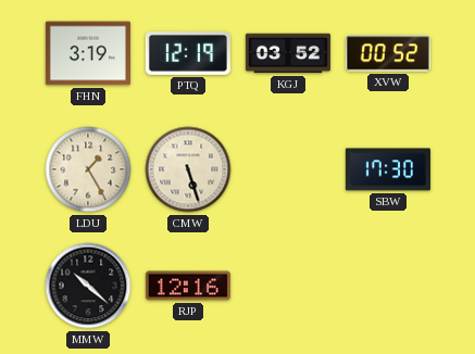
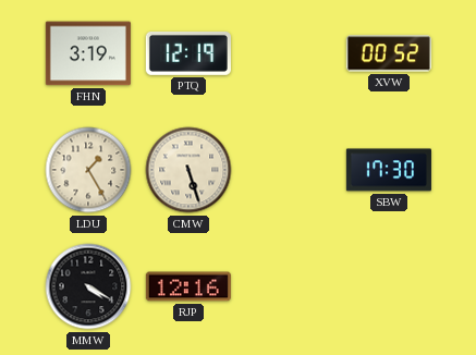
KGJ: 03:52 -> none
MMW: 10:22 -> 4:20
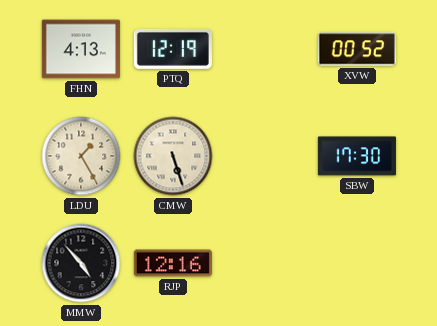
FHN: 3:19 -> 4:13
MMW: 4:20 -> 4:53
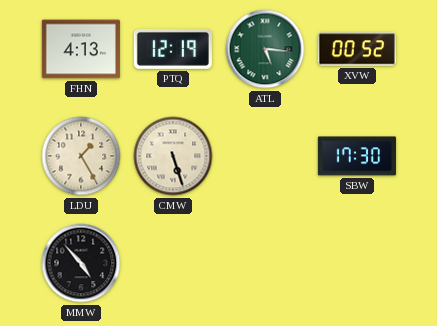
ATL: none -> 5:16
RJP: 12:16 -> none
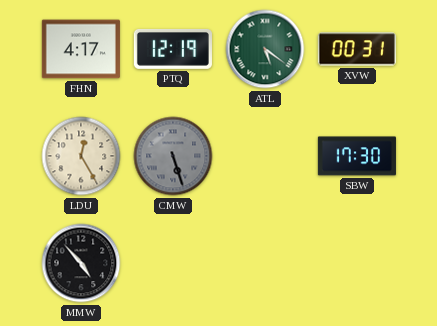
FHN: 4:13 -> 4:17
ATL: 5:16 -> 5:21
XVW: 00:52 -> 00:31
LDU: 1:25 -> 12:25
CMW dial: cream -> grey
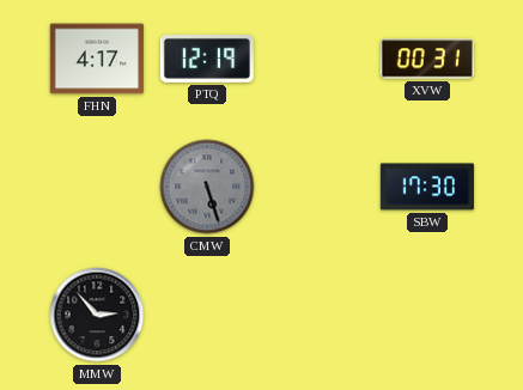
ATL: 5:21 -> none
LDU: 12:25 -> none
MMW: 4:53 -> 2:53
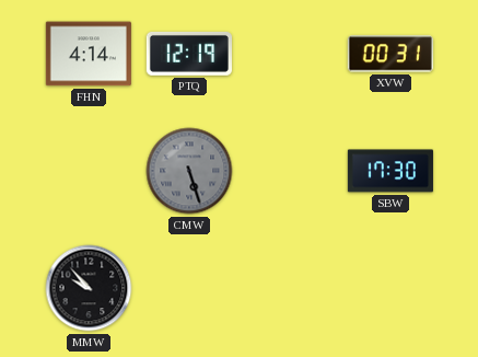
FHN: 4:17 -> 4:14
MMW: 2:53 -> 9:53
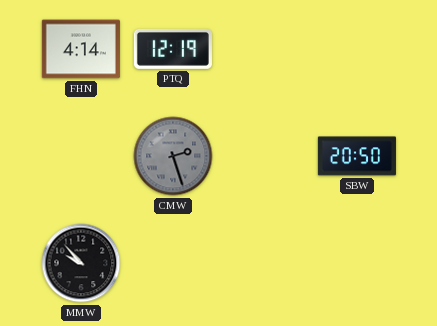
XVW: 00:31 -> none
CMW: 5:27 -> 2:27
SBW: 17:30 -> 20:50
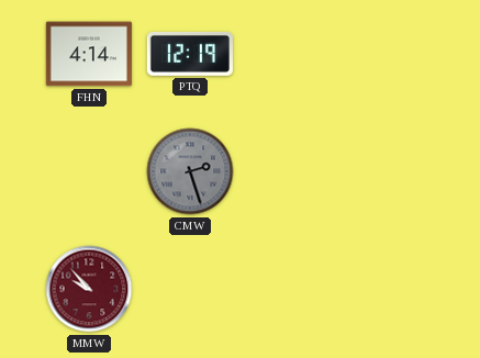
SBW: 20:50 -> none
MMW dial: black -> burgundy
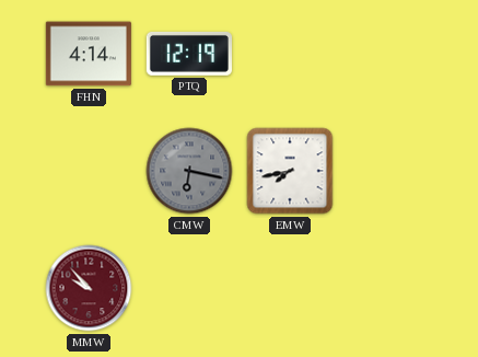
CMW: 2:27 -> 6:17
EMW: none -> 7:43
